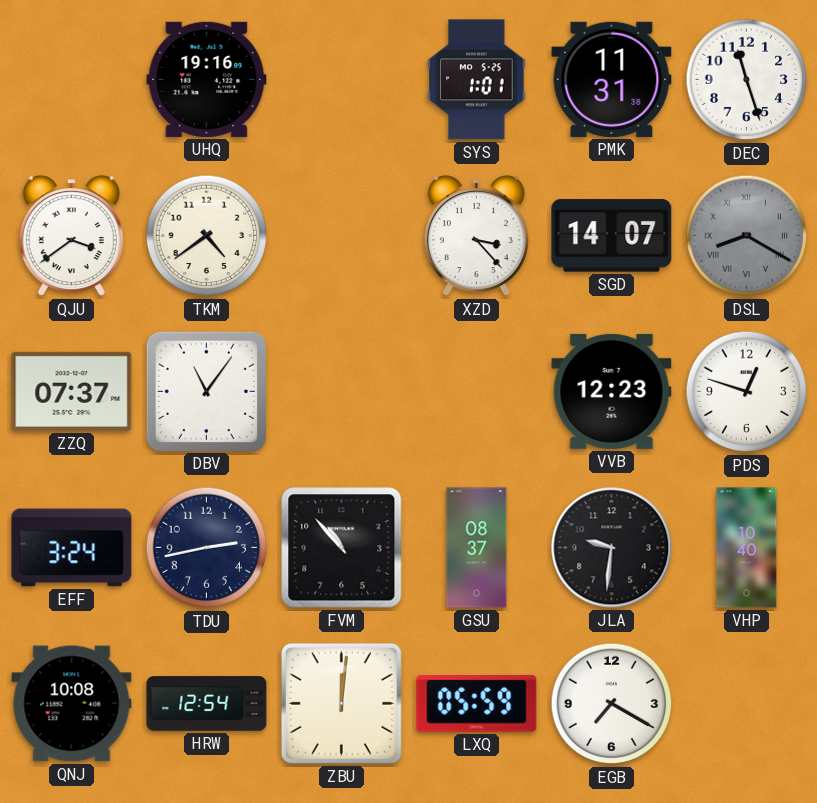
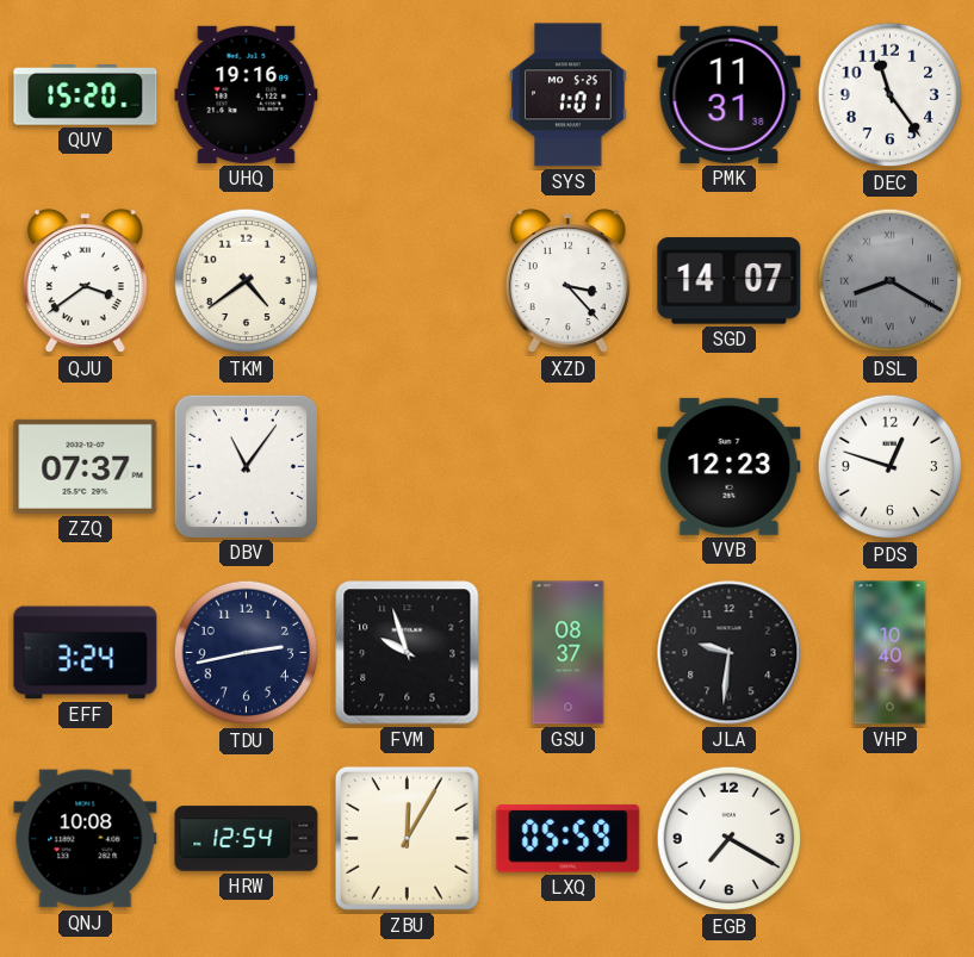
QUV: none -> 15:20
DEC: 11:27 -> 11:24
FVM: 10:53 -> 9:57
ZBU: 12:01 -> 12:05
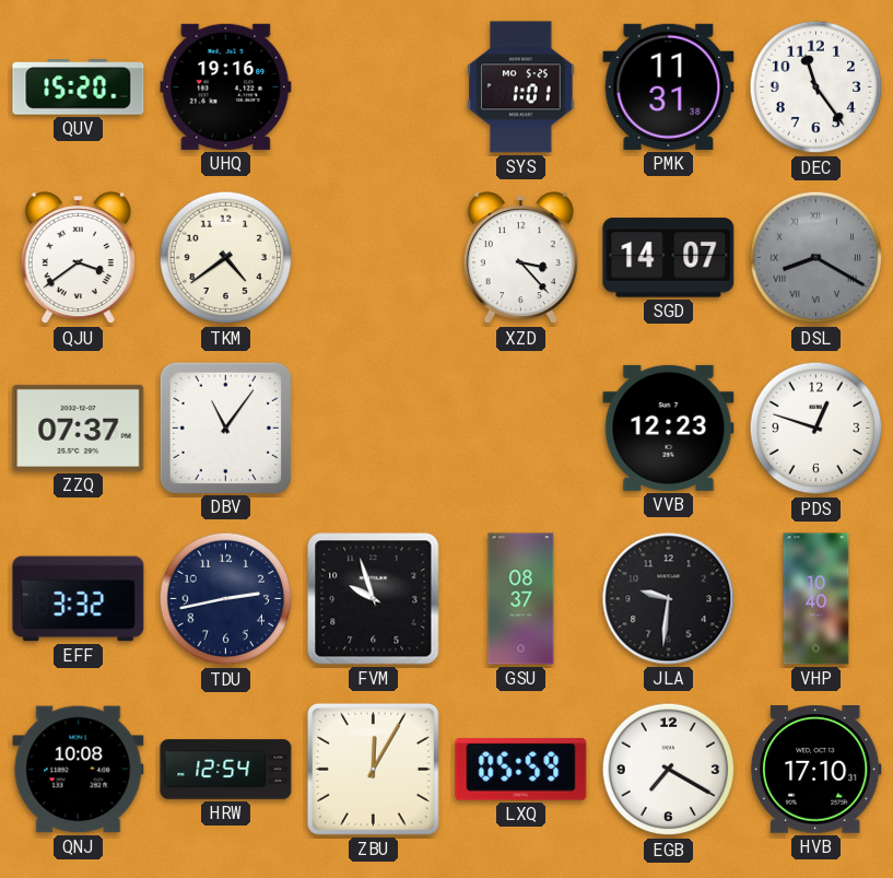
EFF: 3:24 -> 3:32
HVB: none -> 17:10
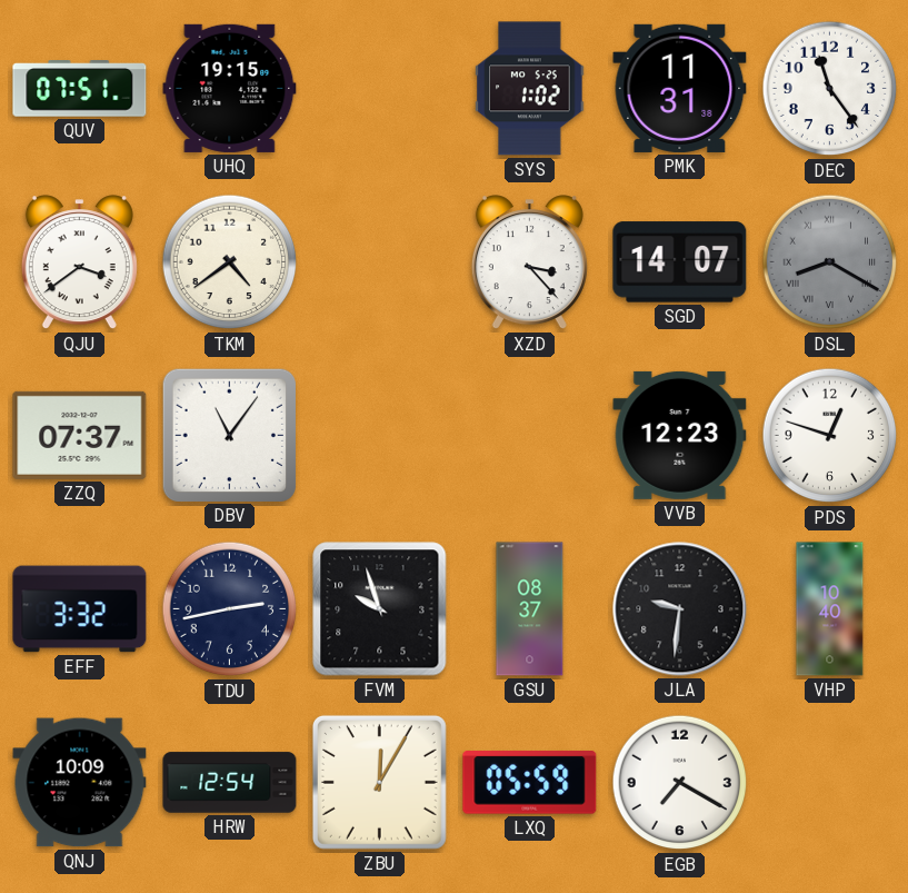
QUV: 15:20 -> 07:51
UHQ: 19:16 -> 19:15
SYS: 1:01 -> 1:02
QNJ: 10:08 -> 10:09
HVB: 17:10 -> none
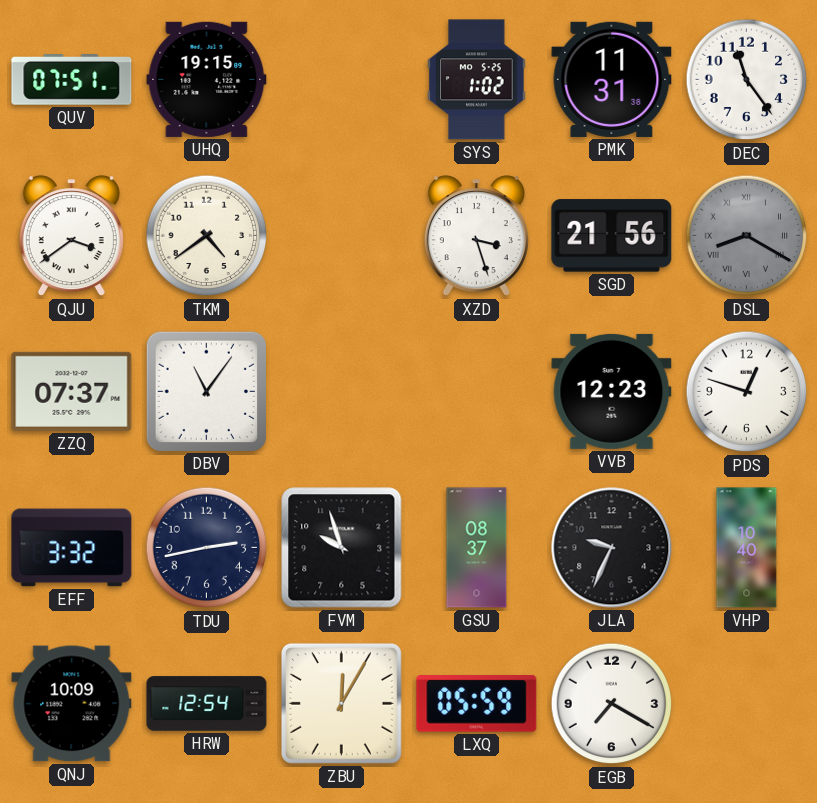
XZD: 3:23 -> 3:27
SGD: 14:07 -> 21:56
JLA: 9:31 -> 9:34
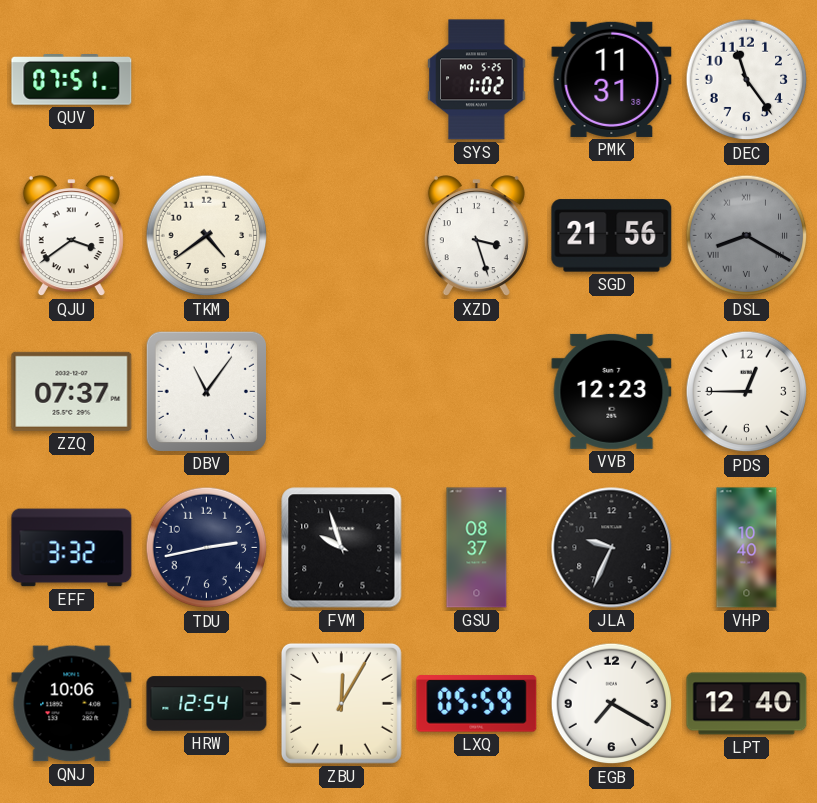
UHQ: 19:15 -> none
PDS: 12:48 -> 12:45
QNJ: 10:09 -> 10:06
LPT: none -> 12:40
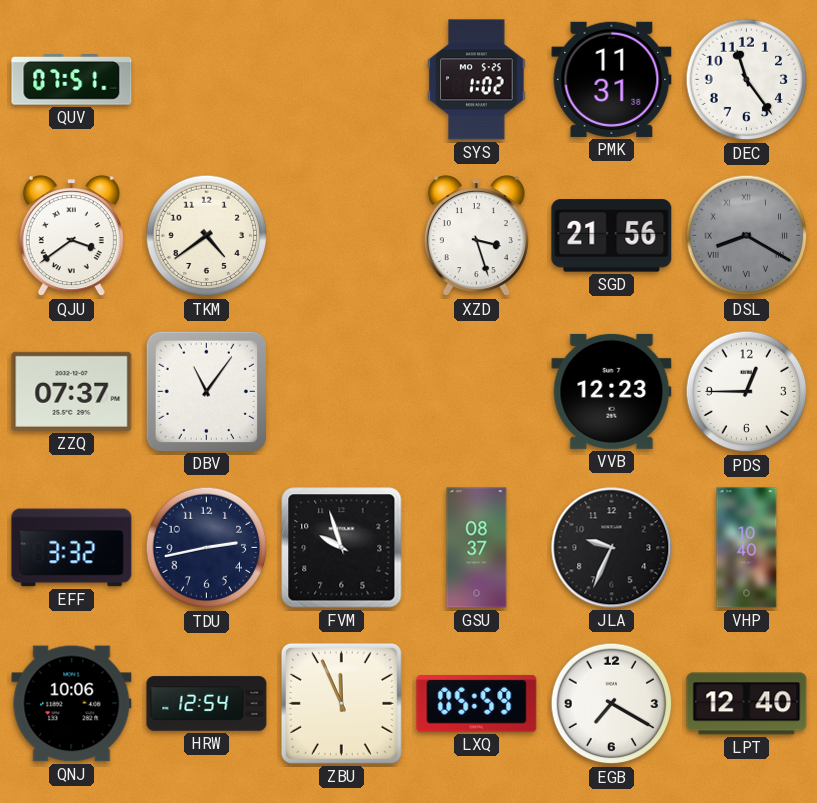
ZBU: 12:05 -> 11:56
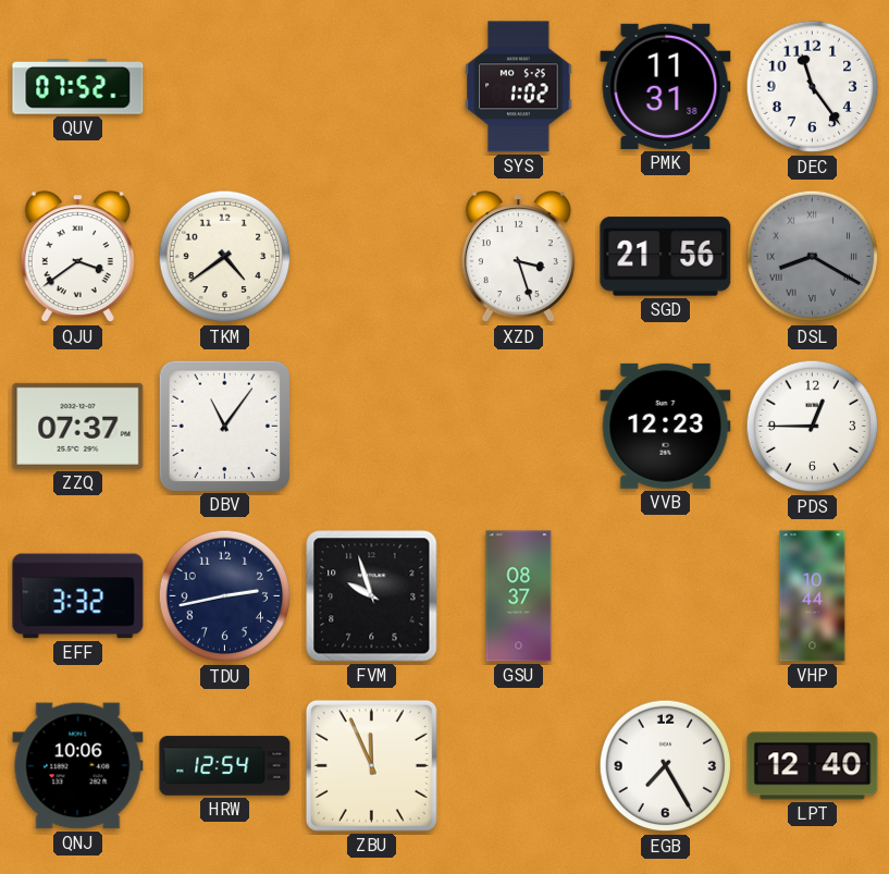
QUV: 07:51 -> 07:52
JLA: 9:34 -> none
VHP: 10:40 -> 10:44
LXQ: 05:59 -> none
EGB: 7:20 -> 7:25
